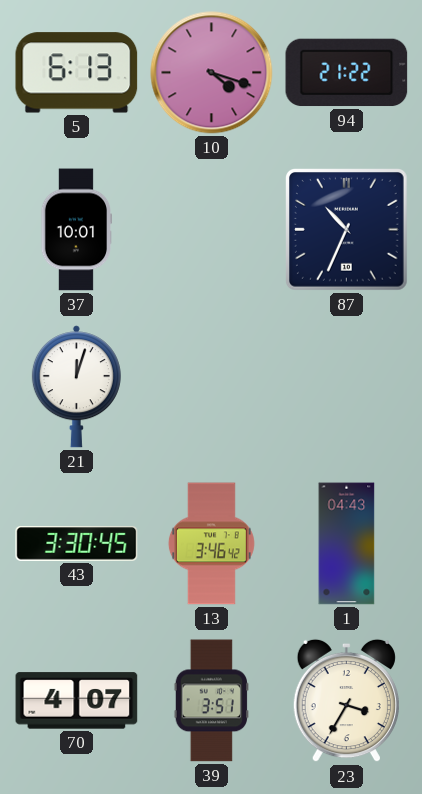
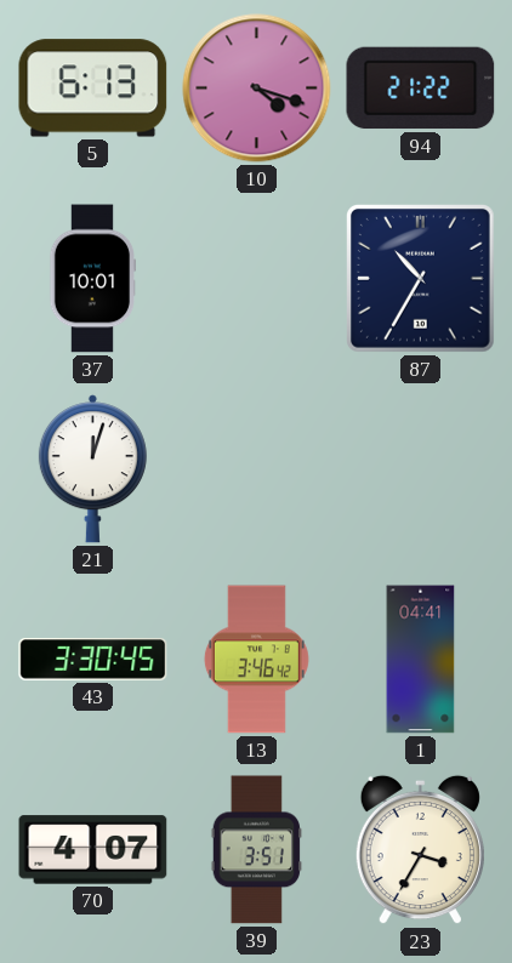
87: 10:34 -> 10:35
1: 04:43 -> 04:41
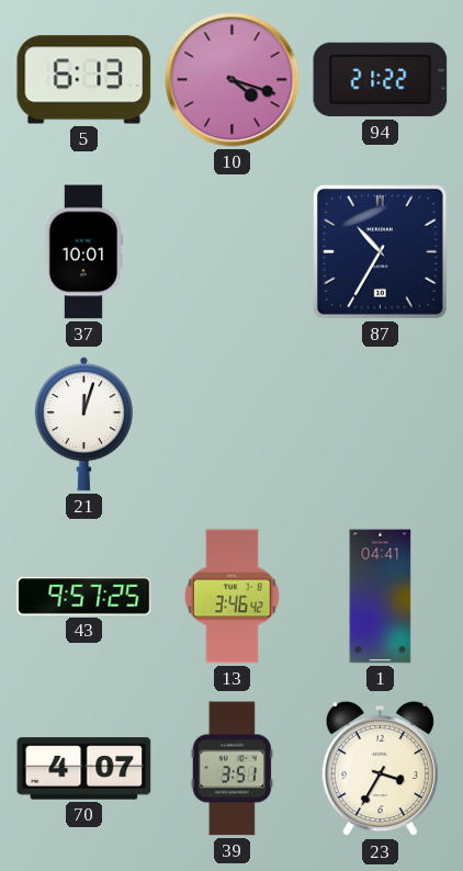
43: 3:30 -> 9:57
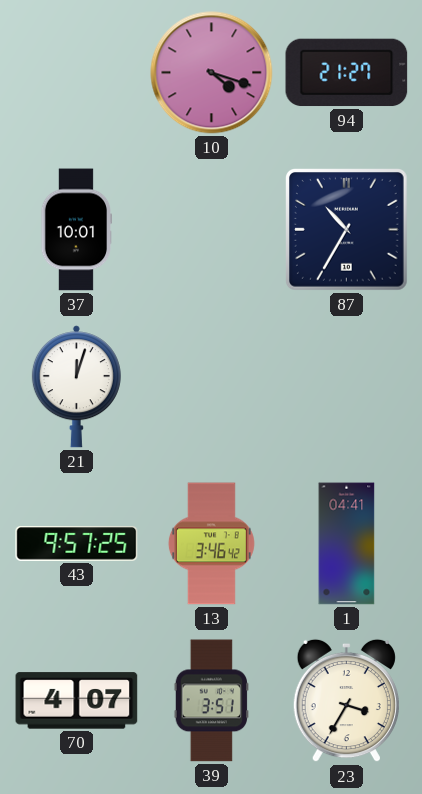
5: 6:13 -> none
94: 21:22 -> 21:27
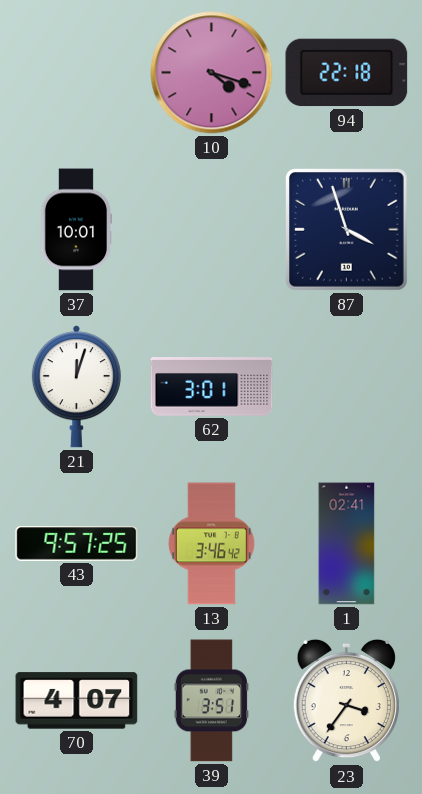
94: 21:27 -> 22:18
87: 10:35 -> 3:57
62: none -> 3:01
1: 04:41 -> 02:41
23: 3:35 -> 3:36
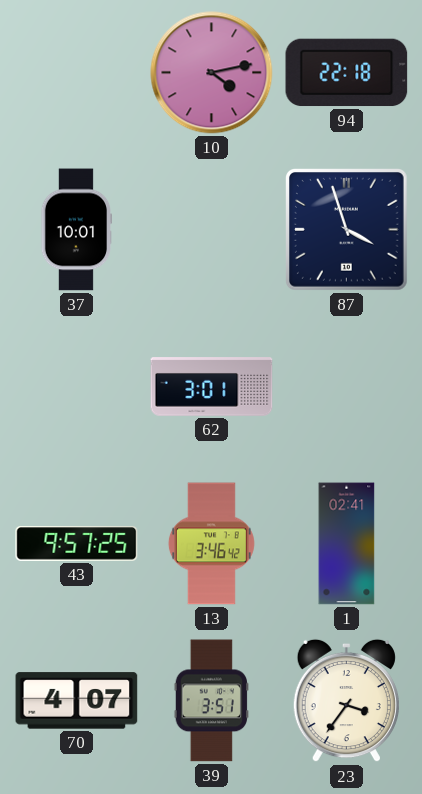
10: 4:18 -> 4:13
21: 12:03 -> none
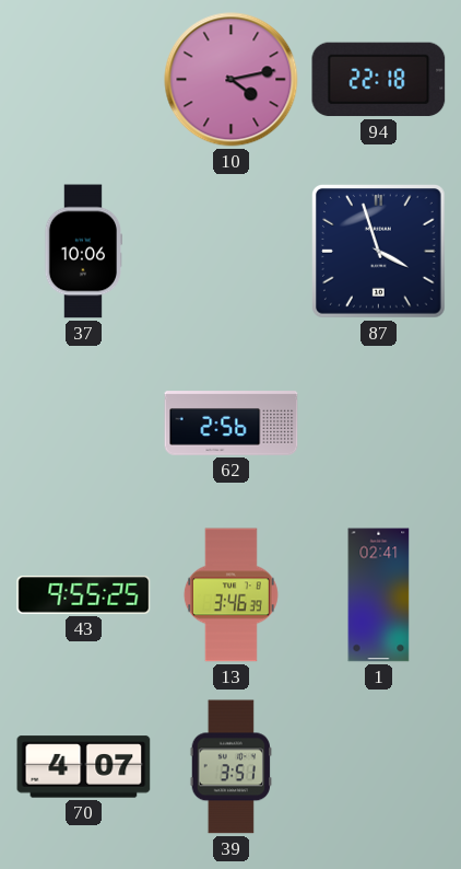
37: 10:01 -> 10:06
62: 3:01 -> 2:56
43: 9:57 -> 9:55
13: 3:46:42 -> 3:46:39
23: 3:36 -> none
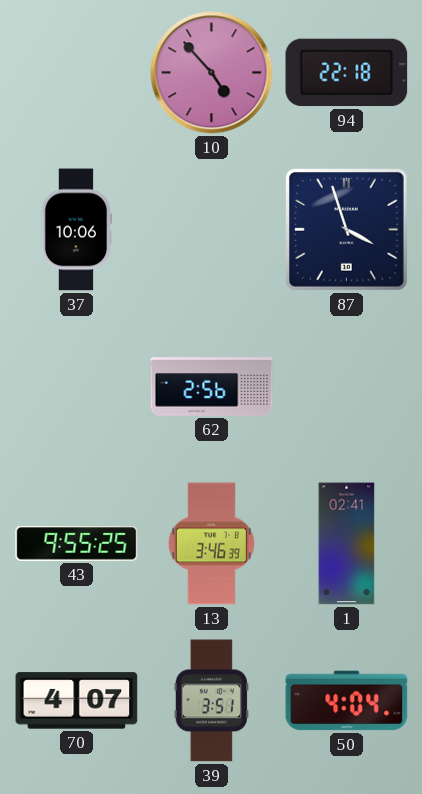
10: 4:13 -> 4:53
50: none -> 4:04
